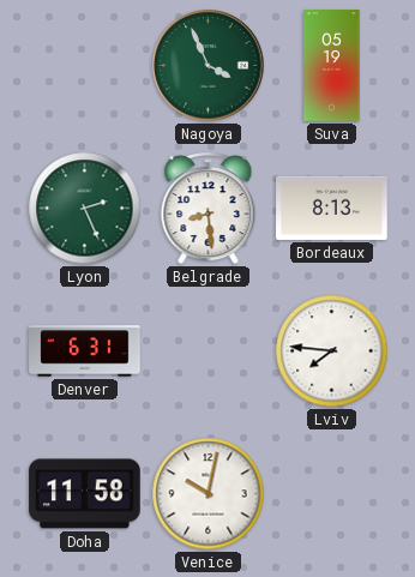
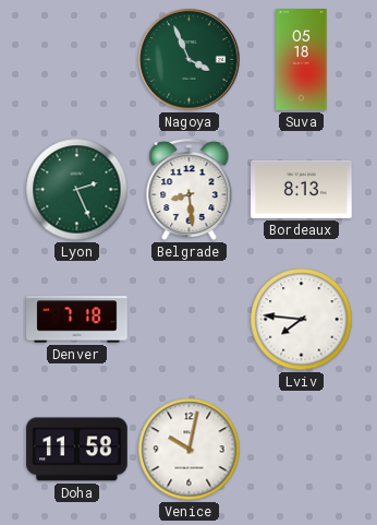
Suva: 05:19 -> 05:18
Denver: 6:31 -> 7:18
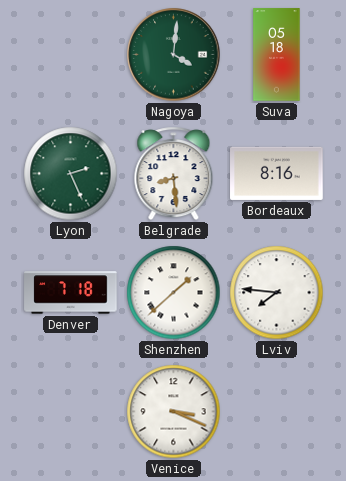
Nagoya: 3:56 -> 4:01
Bordeaux: 8:13 -> 8:16
Shenzhen: none -> 1:38
Doha: 11:58 -> none
Venice: 10:02 -> 3:19
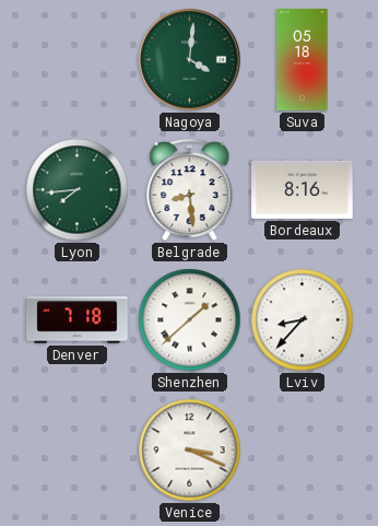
Lyon: 2:26 -> 7:44
Lviv: 7:46 -> 8:37
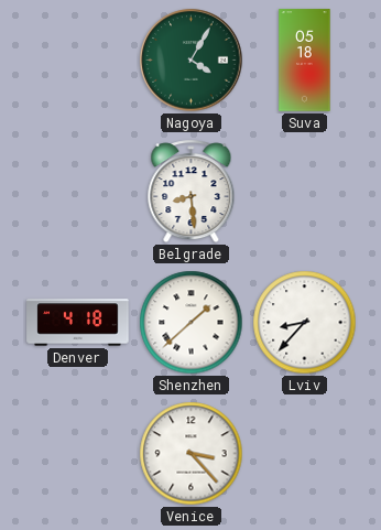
Nagoya: 4:01 -> 4:05
Lyon: 7:44 -> none
Bordeaux: 8:16 -> none
Denver: 7:18 -> 4:18
Venice: 3:19 -> 3:23
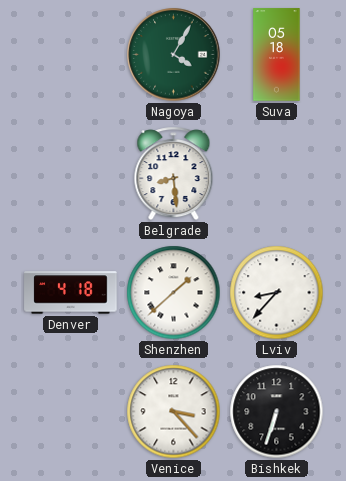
Bishkek: none -> 6:33
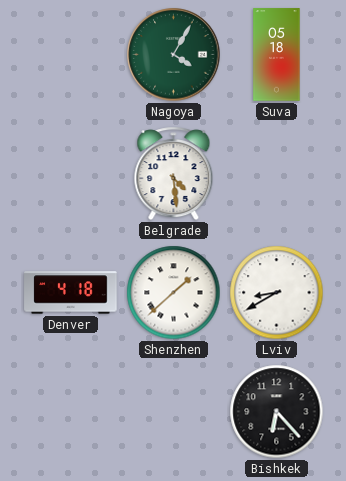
Belgrade: 8:29 -> 4:29
Lviv: 8:37 -> 8:40
Venice: 3:23 -> none
Bishkek: 6:33 -> 6:23
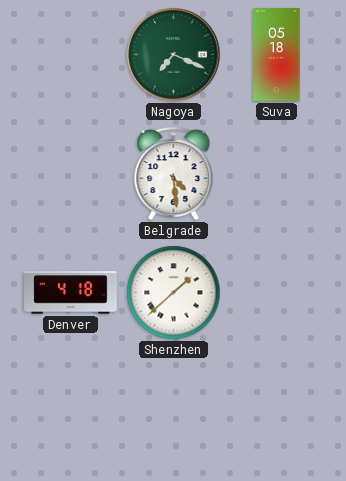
Nagoya: 4:05 -> 7:19
Lviv: 8:40 -> none
Bishkek: 6:23 -> none
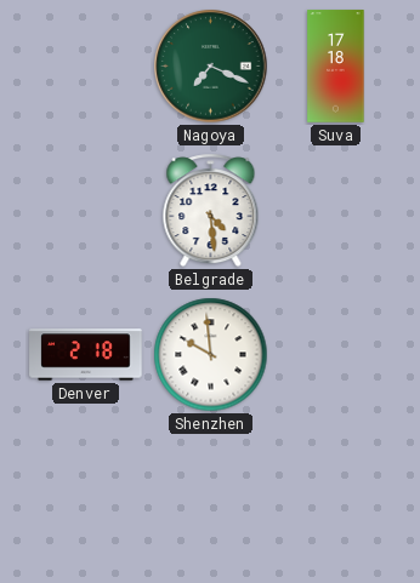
Suva: 05:18 -> 17:18
Denver: 4:18 -> 2:18
Shenzhen: 1:38 -> 9:59
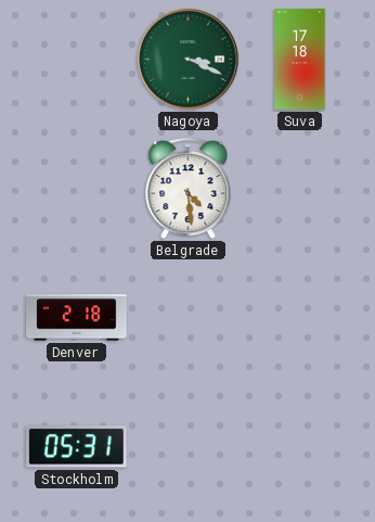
Nagoya: 7:19 -> 3:19
Shenzhen: 9:59 -> none
Stockholm: none -> 05:31
